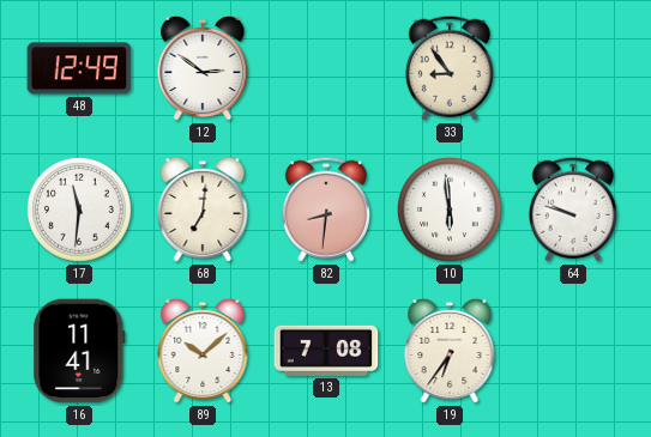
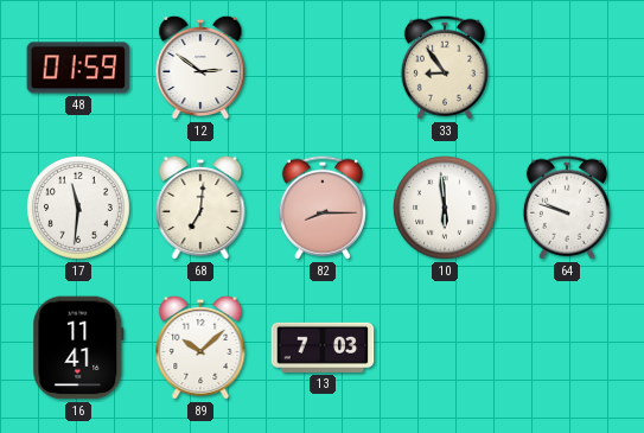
48: 12:49 -> 01:59
82: 8:31 -> 8:15
13: 7:08 -> 7:03
19: 6:36 -> none
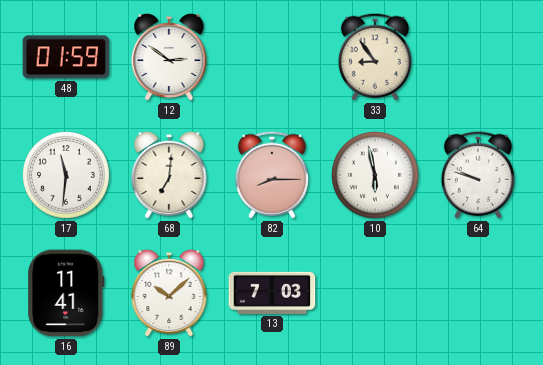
10: 5:59 -> 5:58
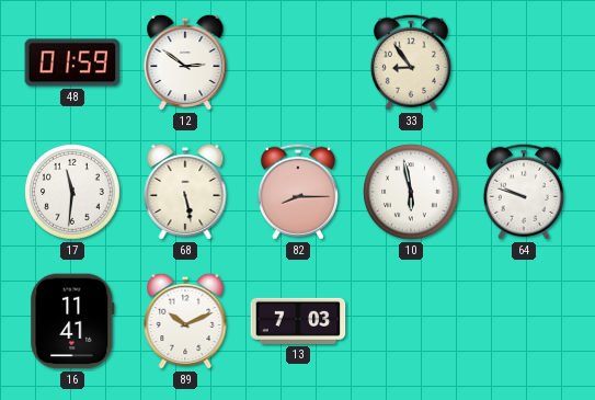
68: 7:01 -> 5:28
89: 10:08 -> 10:11
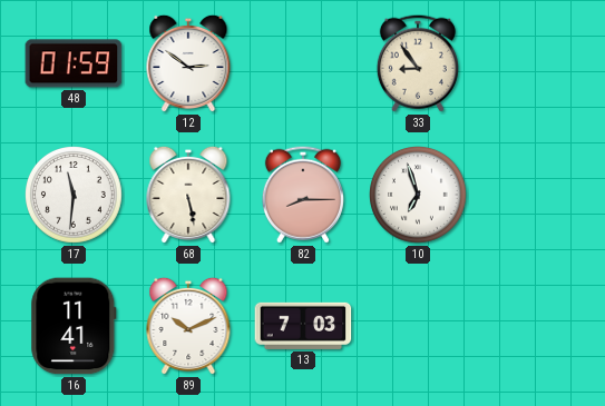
10: 5:58 -> 6:57
64: 9:48 -> none
